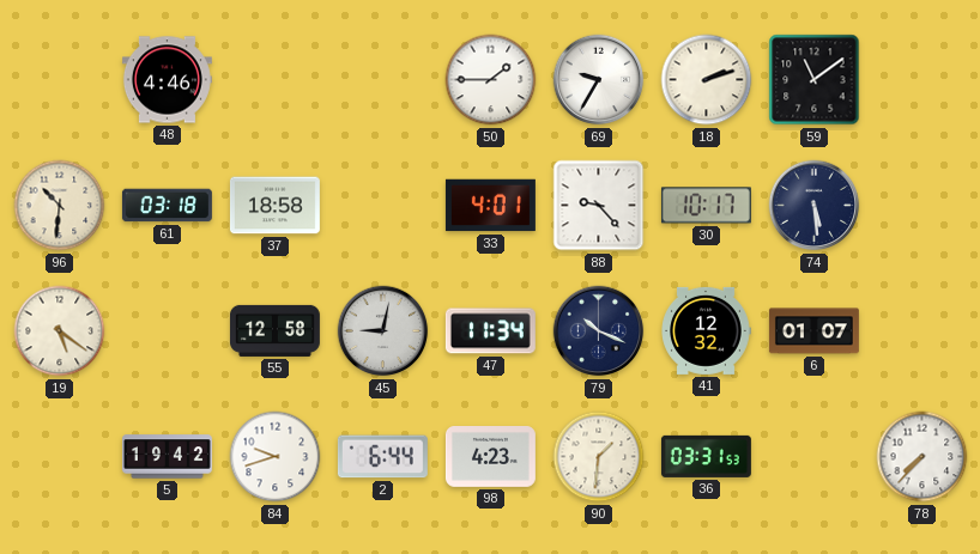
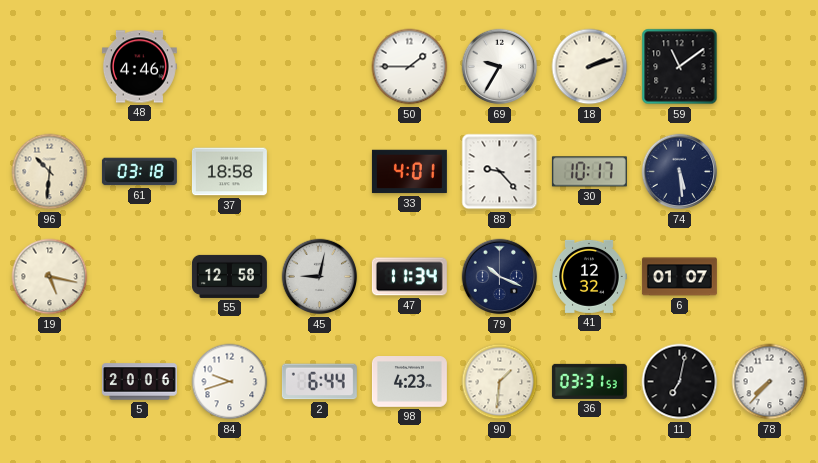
19: 5:21 -> 5:17
5: 19:42 -> 20:06
11: none -> 7:02
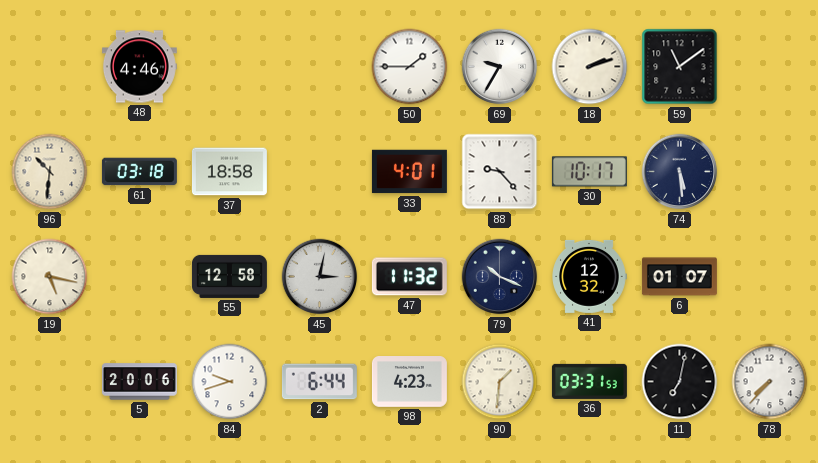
45: 9:02 -> 3:02
47: 11:34 -> 11:32
